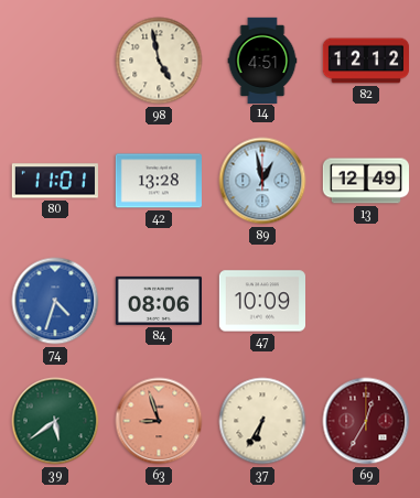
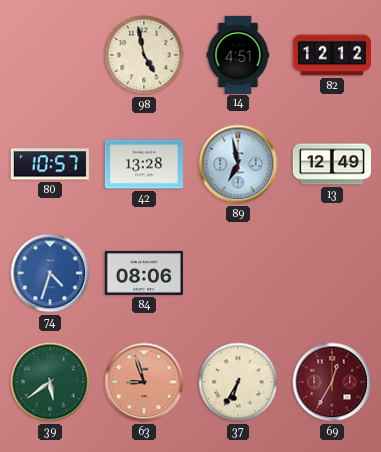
80: 11:01 -> 10:57
89: 12:58 -> 6:58
47: 10:09 -> none
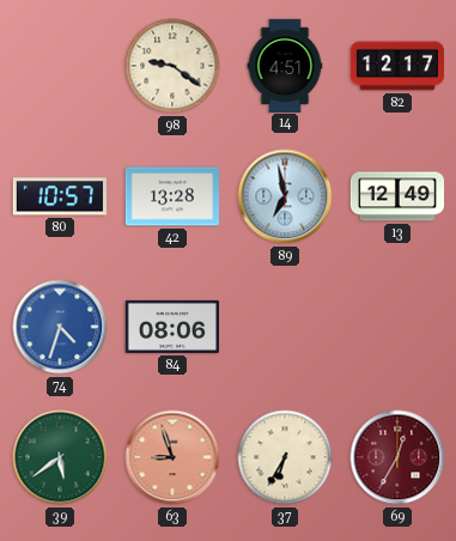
98: 4:58 -> 9:21
82: 12:12 -> 12:17
